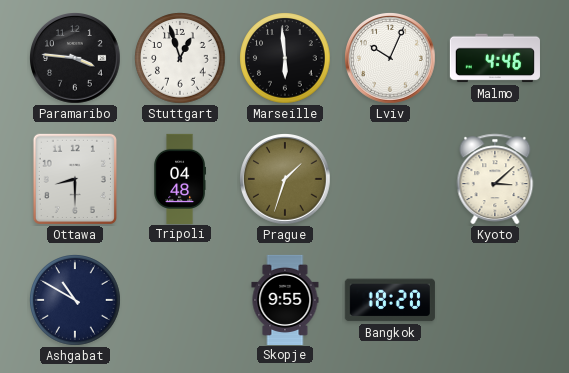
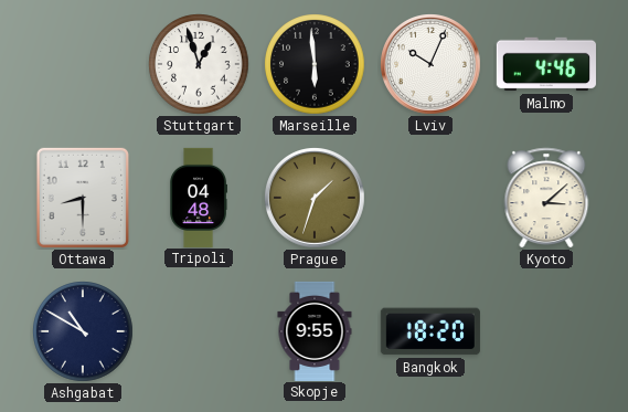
Paramaribo: 3:46 -> none
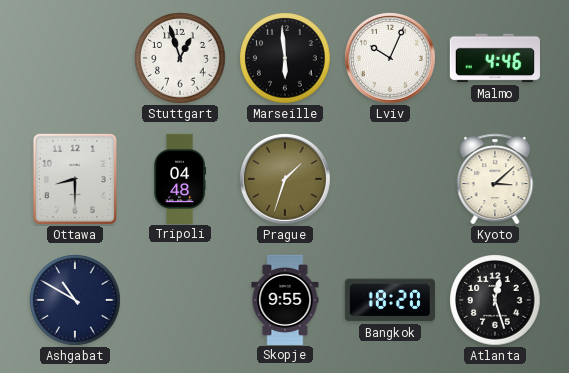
Atlanta: none -> 12:27
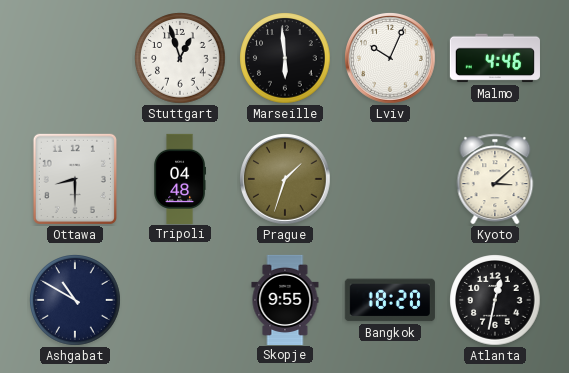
Atlanta: 12:27 -> 12:32
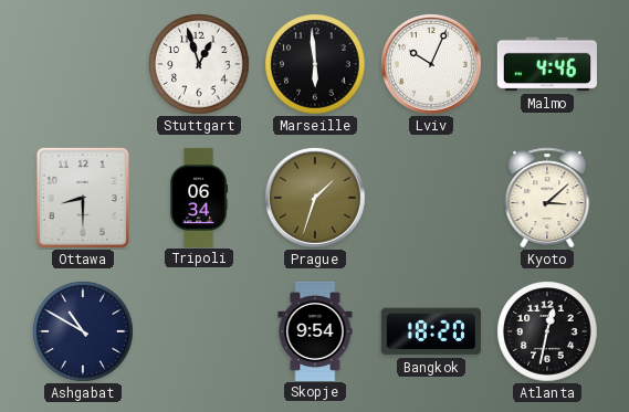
Tripoli: 04:48 -> 06:34
Skopje: 9:55 -> 9:54
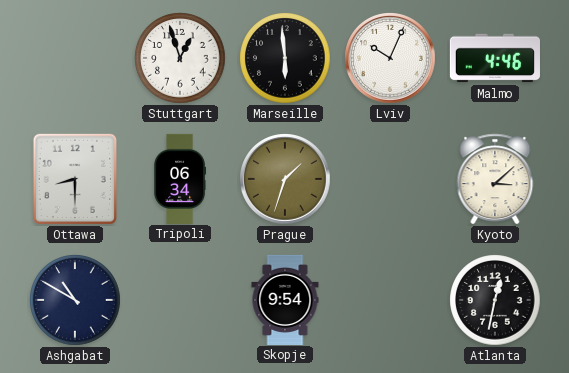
Bangkok: 18:20 -> none
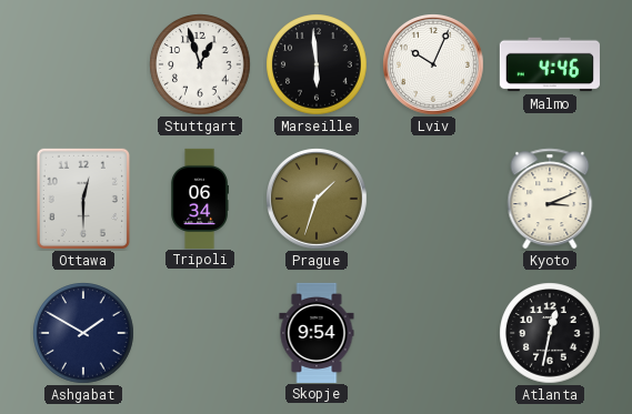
Ottawa: 8:30 -> 12:30
Kyoto: 3:08 -> 3:11
Ashgabat: 10:50 -> 1:50
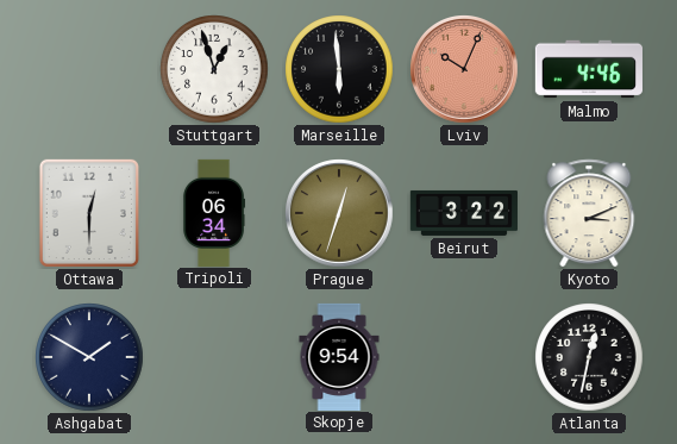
Lviv dial: white -> salmon
Prague: 1:33 -> 12:33
Beirut: none -> 3:22
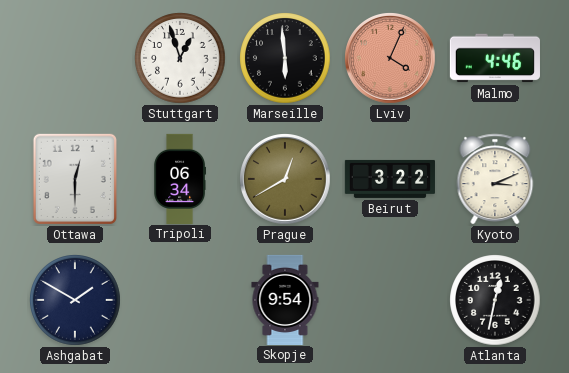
Lviv: 10:04 -> 4:04
Prague: 12:33 -> 12:40
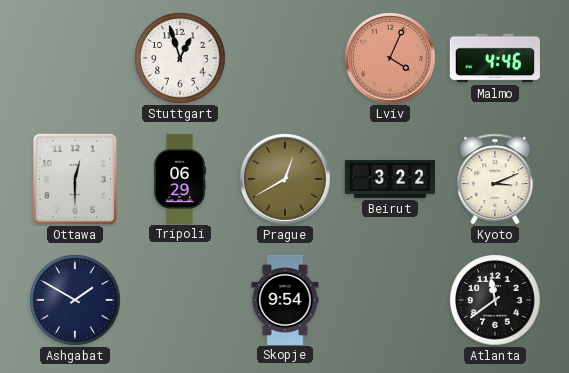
Marseille: 5:59 -> none
Tripoli: 06:34 -> 06:29
Atlanta: 12:32 -> 11:39
